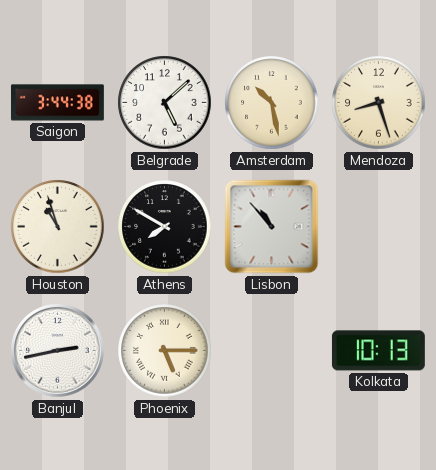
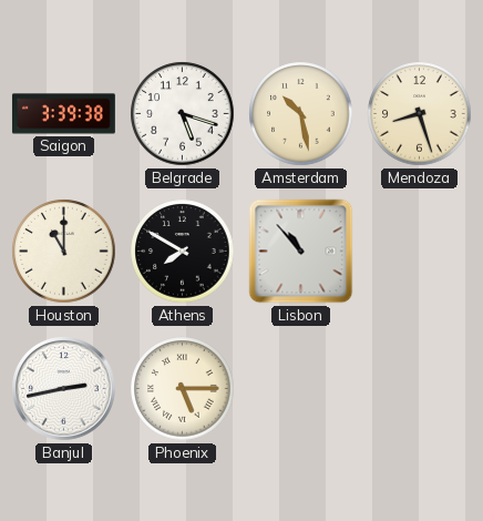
Saigon: 3:44 -> 3:39
Belgrade: 5:08 -> 5:18
Houston: 10:57 -> 11:00
Kolkata: 10:13 -> none
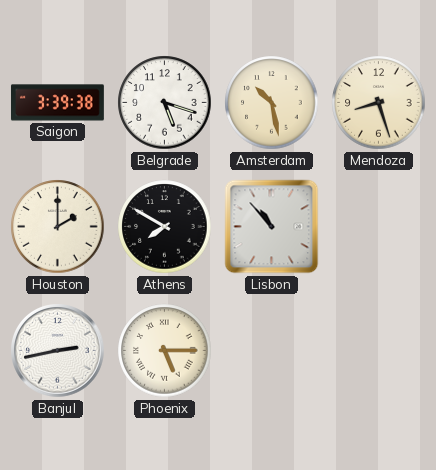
Houston: 11:00 -> 2:00
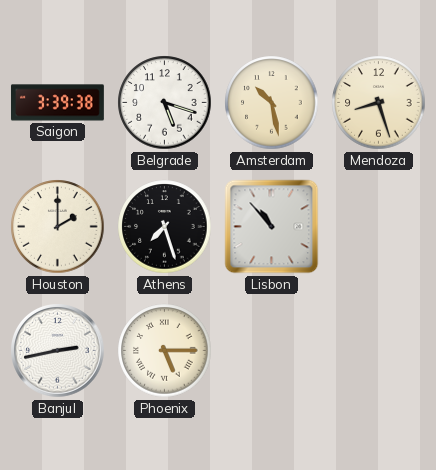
Athens: 7:50 -> 7:27
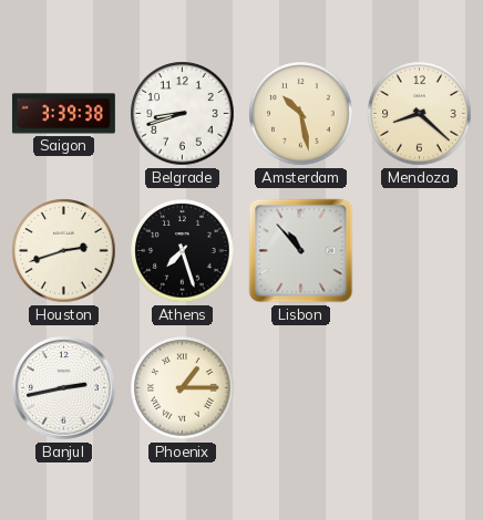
Belgrade: 5:18 -> 8:42
Mendoza: 8:27 -> 8:22
Houston: 2:00 -> 2:42
Phoenix: 5:15 -> 1:15
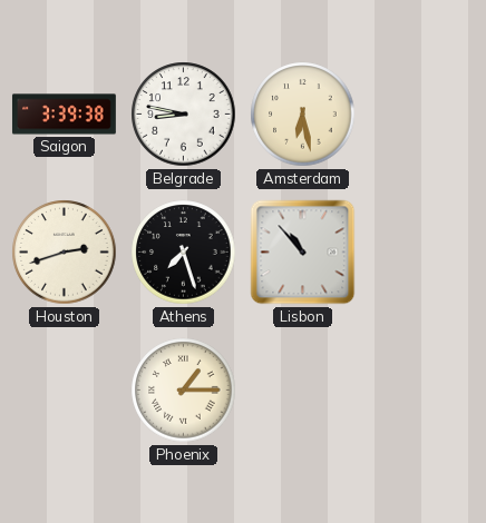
Belgrade: 8:42 -> 8:47
Amsterdam: 10:28 -> 6:28
Mendoza: 8:22 -> none
Banjul: 2:43 -> none
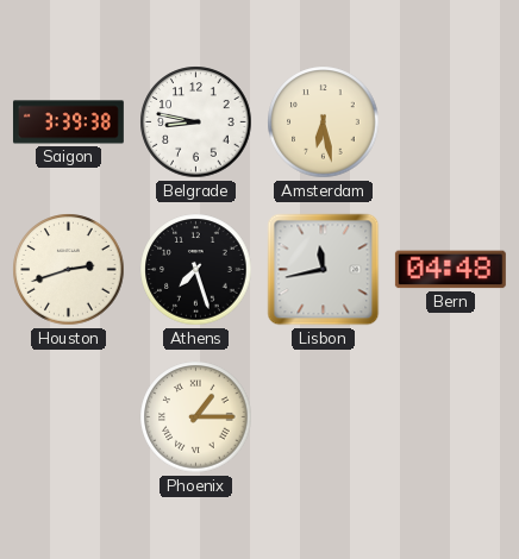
Lisbon: 10:53 -> 11:43
Bern: none -> 04:48
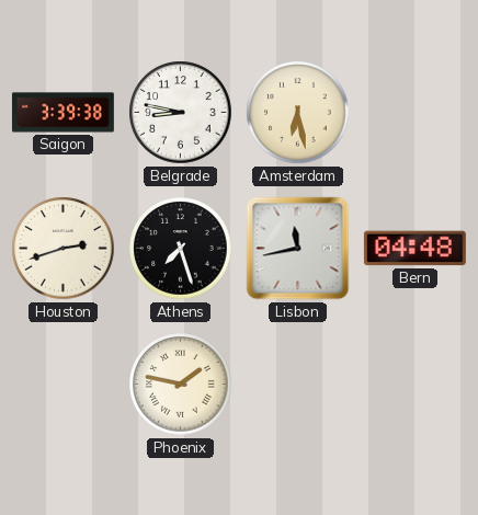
Phoenix: 1:15 -> 1:47
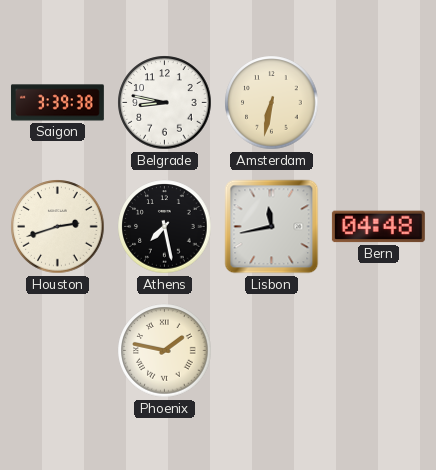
Amsterdam: 6:28 -> 6:32
Athens: 7:27 -> 7:28
